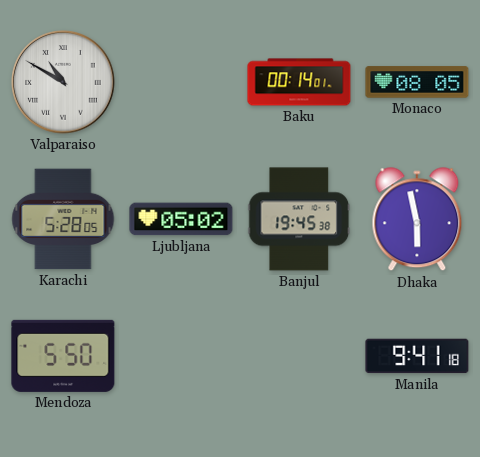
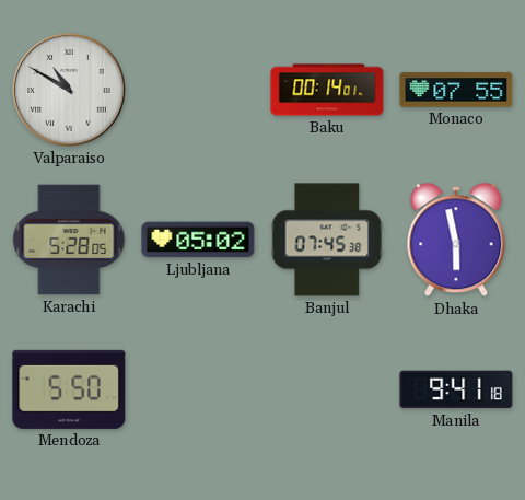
Monaco: 08:05 -> 07:55
Banjul: 19:45 -> 07:45
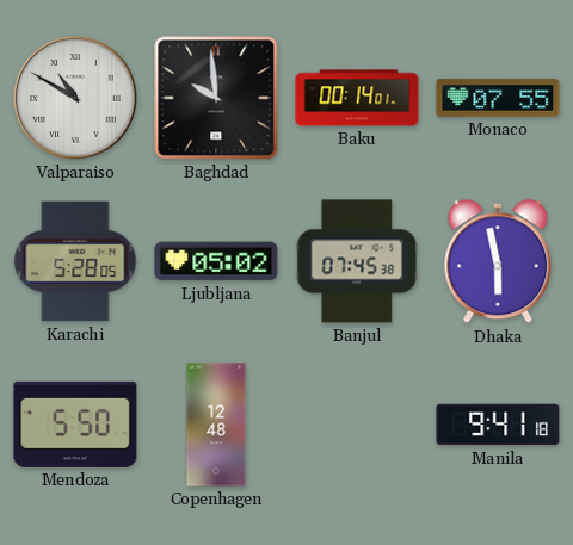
Baghdad: none -> 9:59
Copenhagen: none -> 12:48
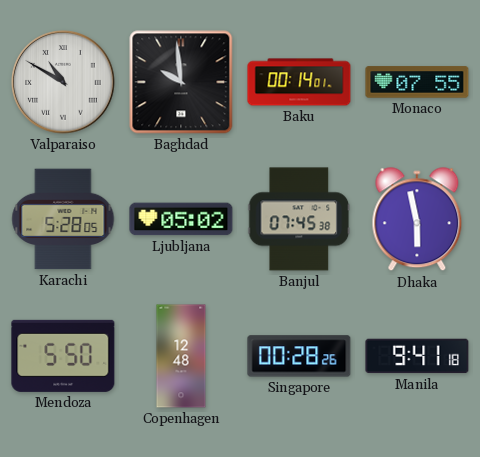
Singapore: none -> 00:28
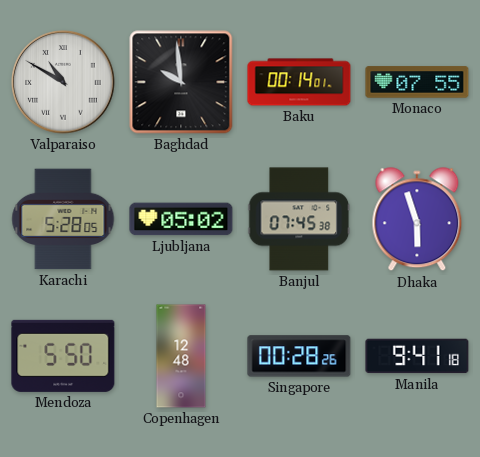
Dhaka: 5:58 -> 5:57
